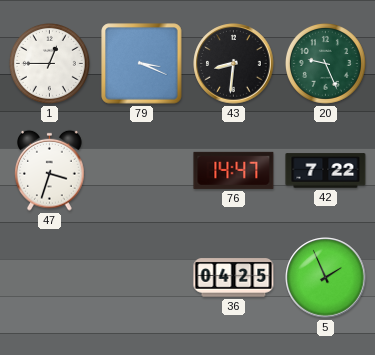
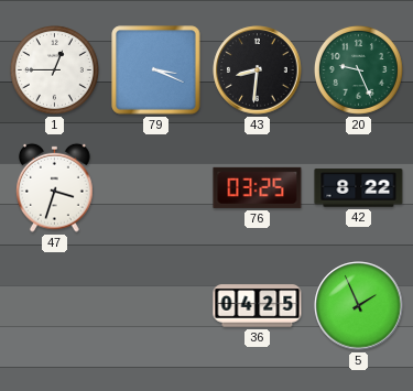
76: 14:47 -> 03:25
42: 7:22 -> 8:22
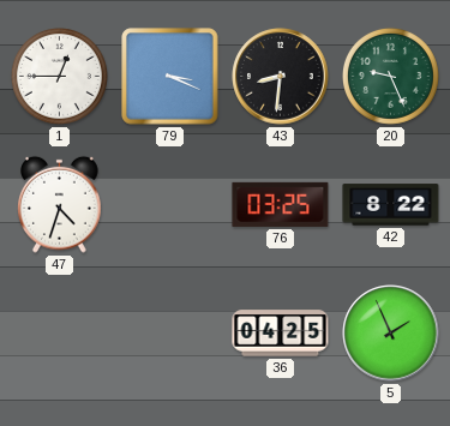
47: 3:33 -> 4:33
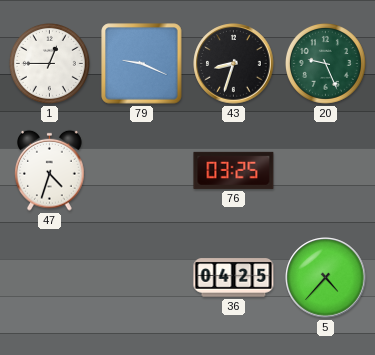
79: 3:19 -> 9:19
43: 8:31 -> 8:33
42: 8:22 -> none
5: 1:56 -> 4:37
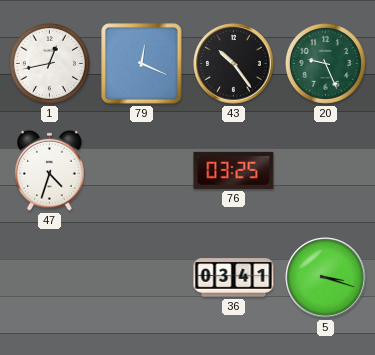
1: 12:45 -> 12:43
79: 9:19 -> 12:19
43: 8:33 -> 10:24
36: 04:25 -> 03:41
5: 4:37 -> 3:18
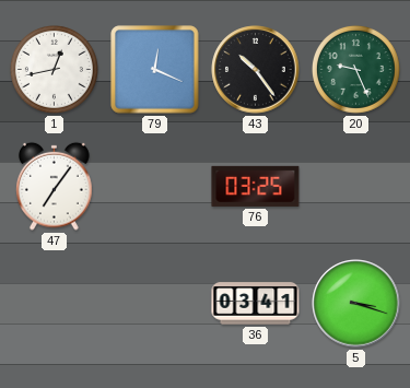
47: 4:33 -> 7:06
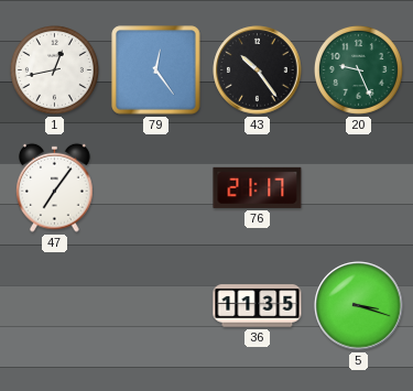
79: 12:19 -> 12:24
76: 03:25 -> 21:17
36: 03:41 -> 11:35
